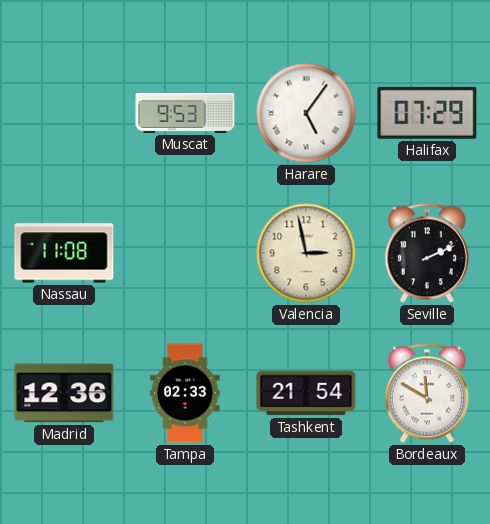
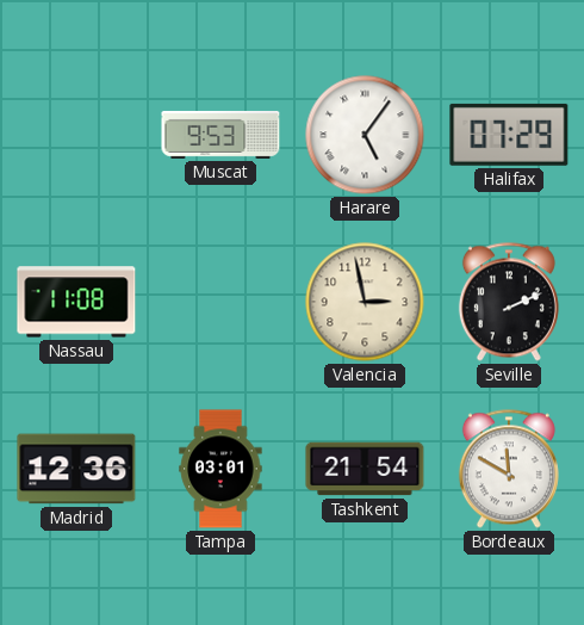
Tampa: 02:33 -> 03:01
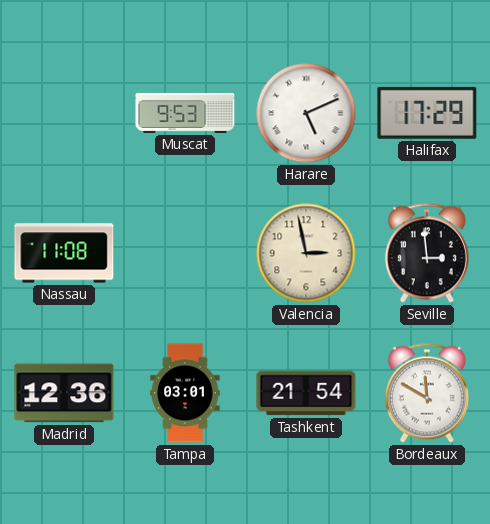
Harare: 5:06 -> 5:11
Halifax: 07:29 -> 17:29
Seville: 2:11 -> 2:59
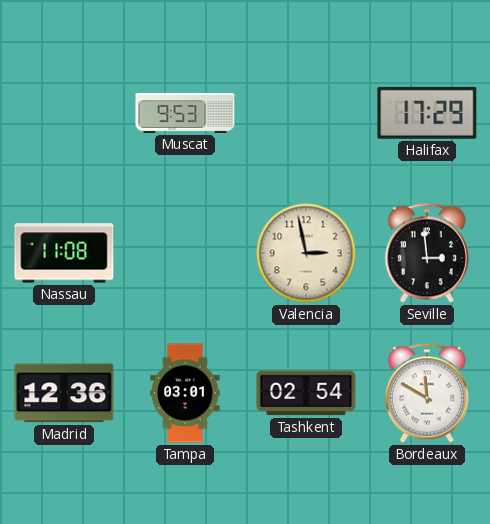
Harare: 5:11 -> none
Tashkent: 21:54 -> 02:54
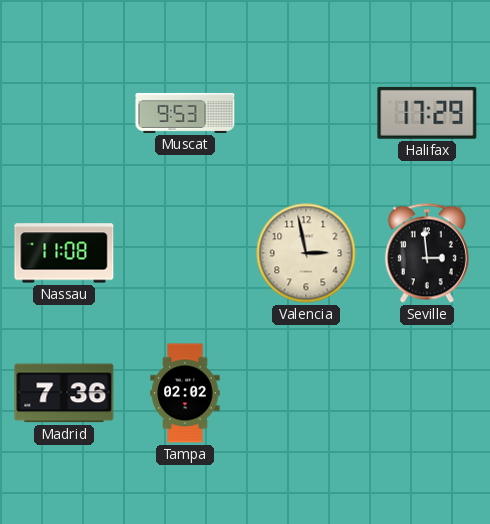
Madrid: 12:36 -> 7:36
Tampa: 03:01 -> 02:02
Tashkent: 02:54 -> none
Bordeaux: 11:50 -> none
